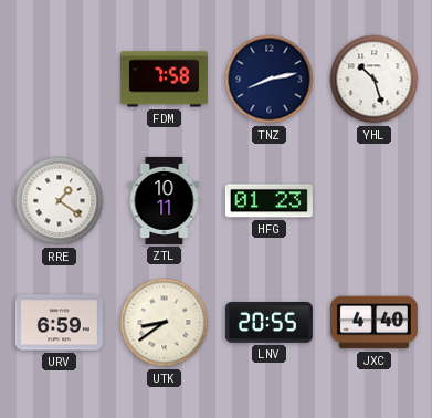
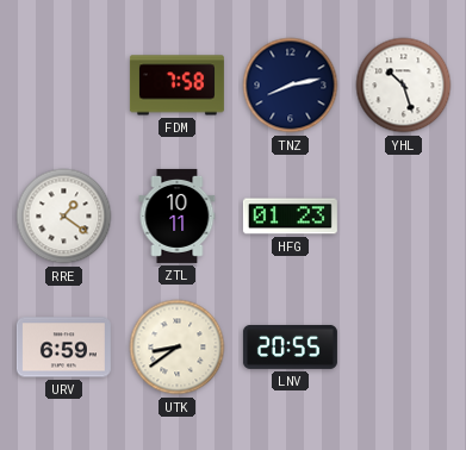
JXC: 4:40 -> none
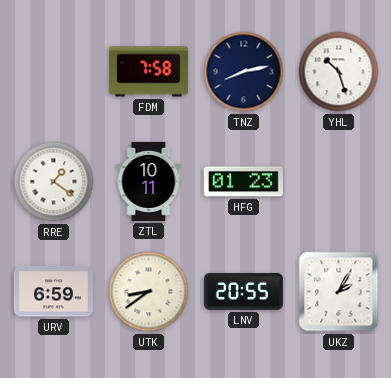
UKZ: none -> 2:05
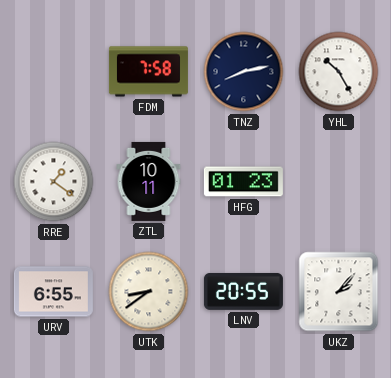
YHL: 10:27 -> 10:25
URV: 6:59 -> 6:55
UKZ: 2:05 -> 2:07
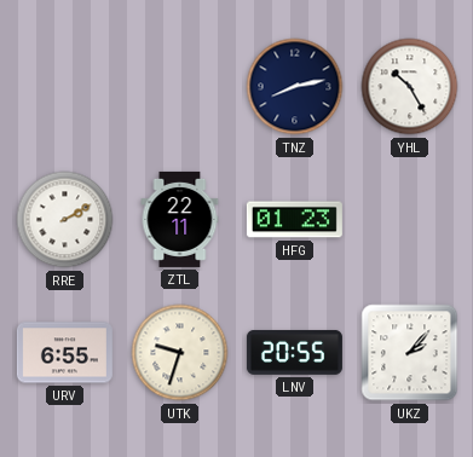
FDM: 7:58 -> none
RRE: 1:21 -> 2:10
ZTL: 10:11 -> 22:11
UTK: 8:39 -> 9:33
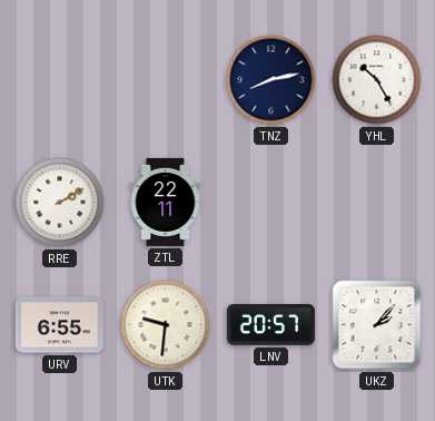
HFG: 01:23 -> none
UTK: 9:33 -> 9:31
LNV: 20:55 -> 20:57
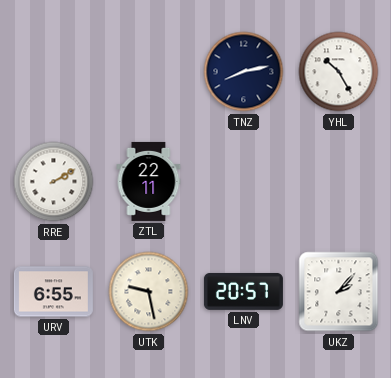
UTK: 9:31 -> 9:28
